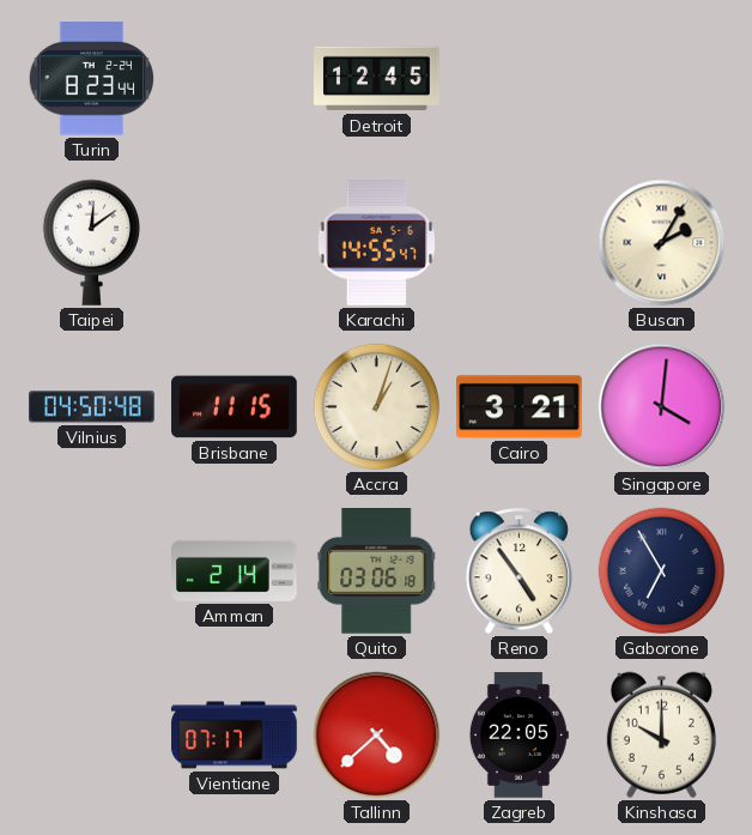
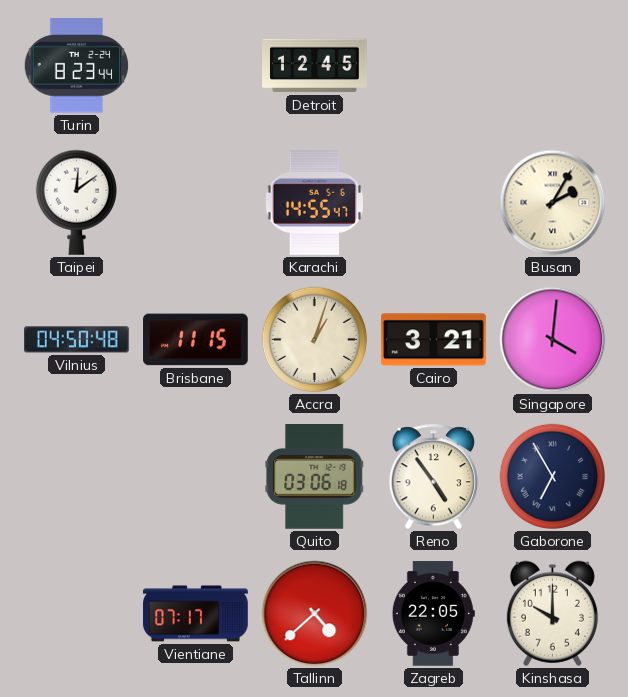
Amman: 2:14 -> none
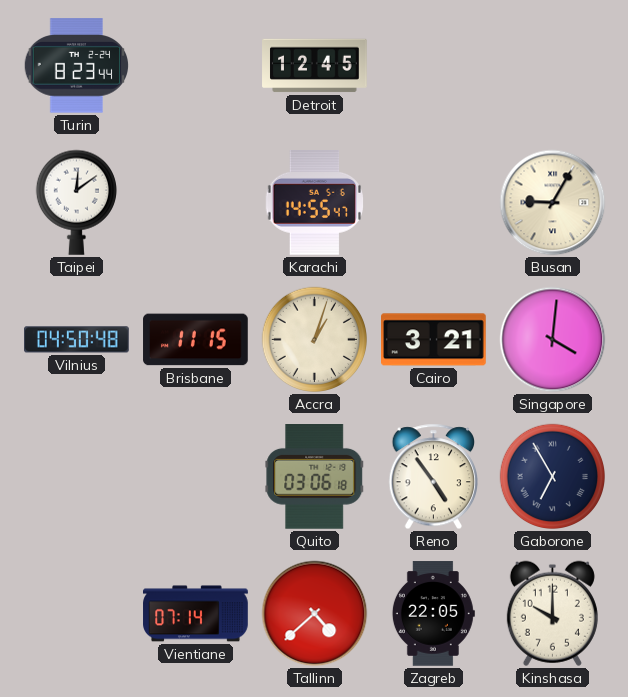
Busan: 2:05 -> 9:05
Vientiane: 07:17 -> 07:14
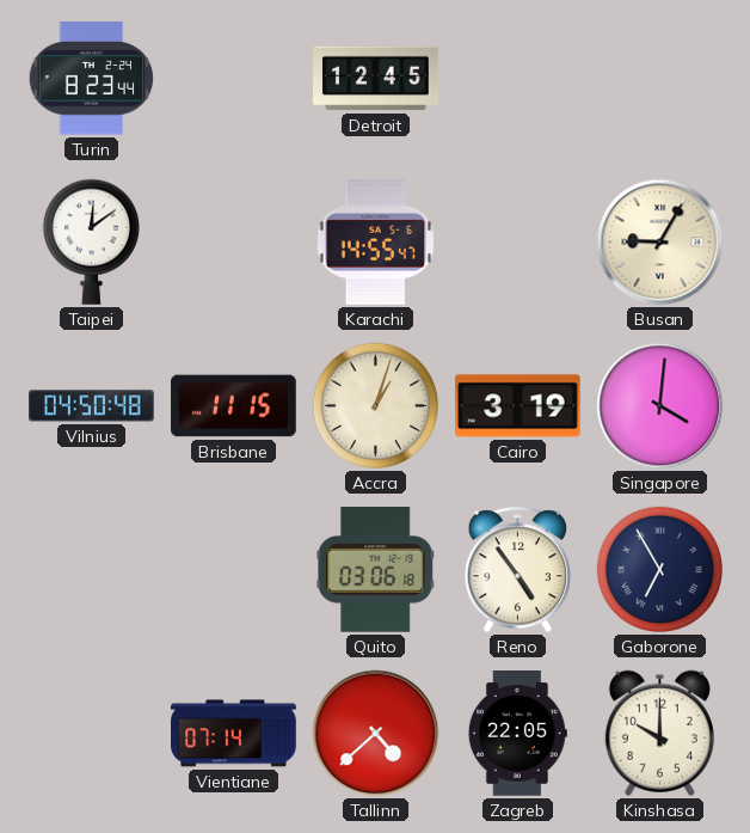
Cairo: 3:21 -> 3:19
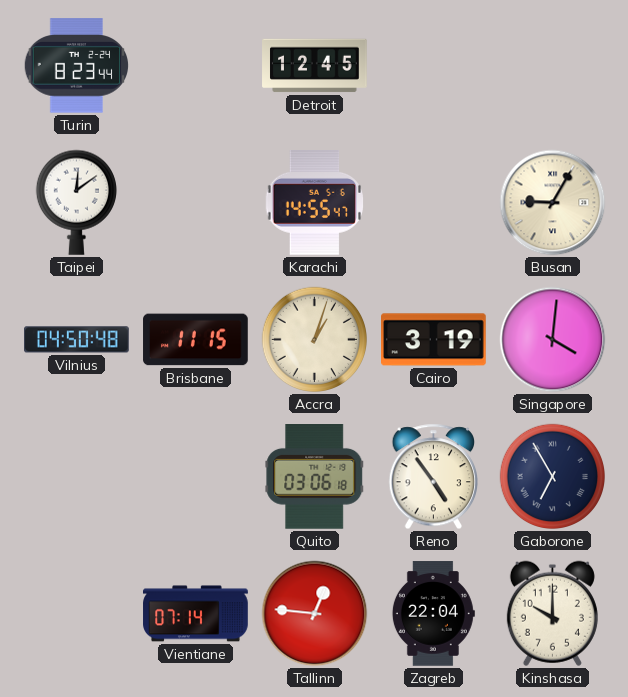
Tallinn: 4:38 -> 12:46
Zagreb: 22:05 -> 22:04
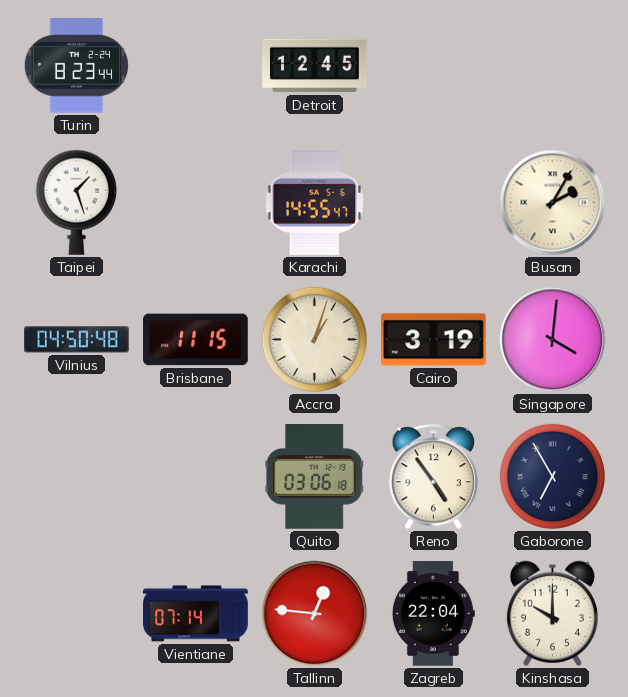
Taipei: 12:09 -> 1:27
Busan: 9:05 -> 2:05
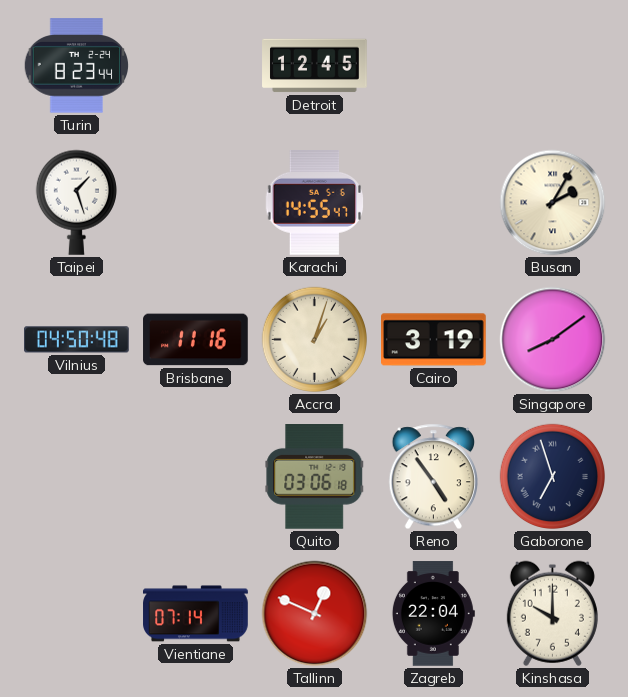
Brisbane: 11:15 -> 11:16
Singapore: 4:01 -> 8:09
Gaborone: 6:55 -> 6:57
Tallinn: 12:46 -> 12:49
